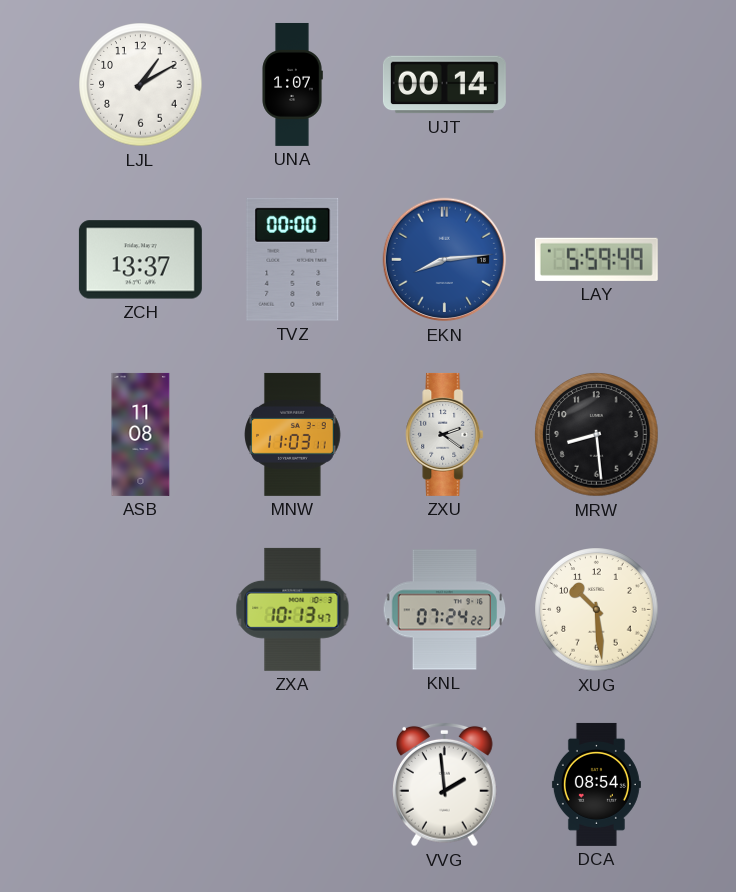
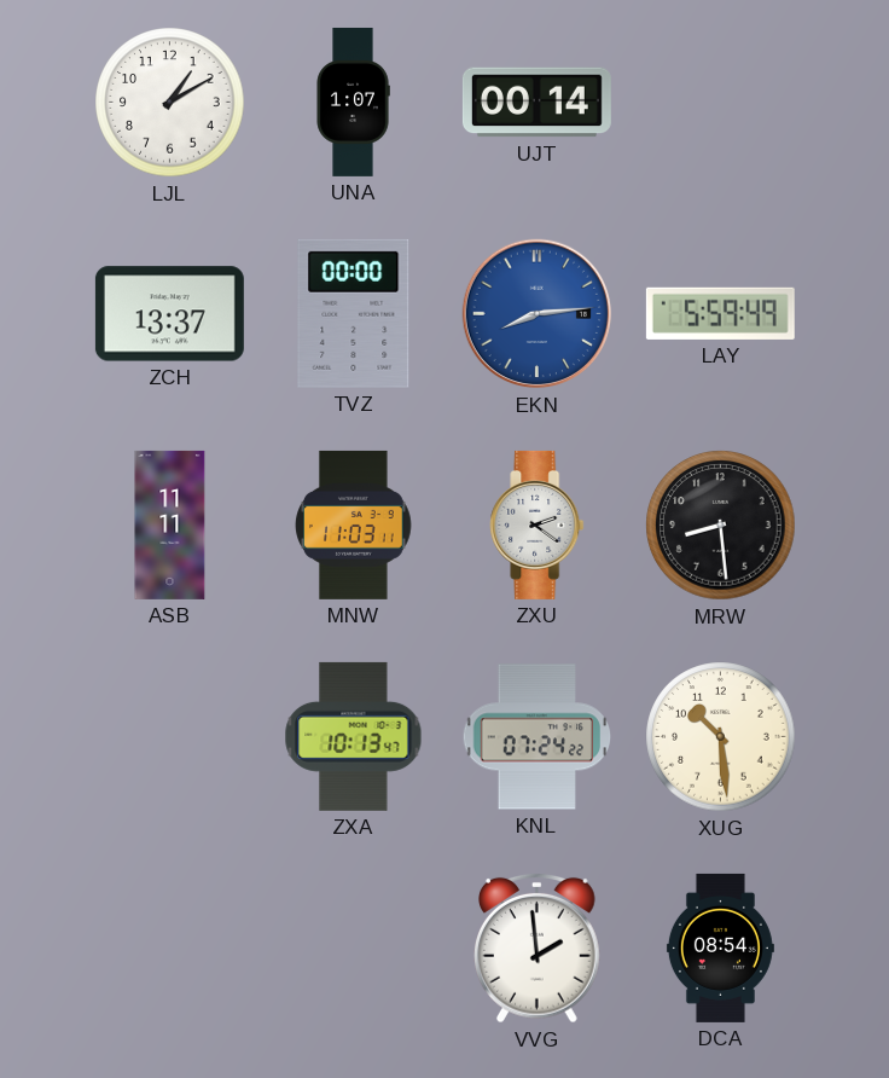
ASB: 11:08 -> 11:11
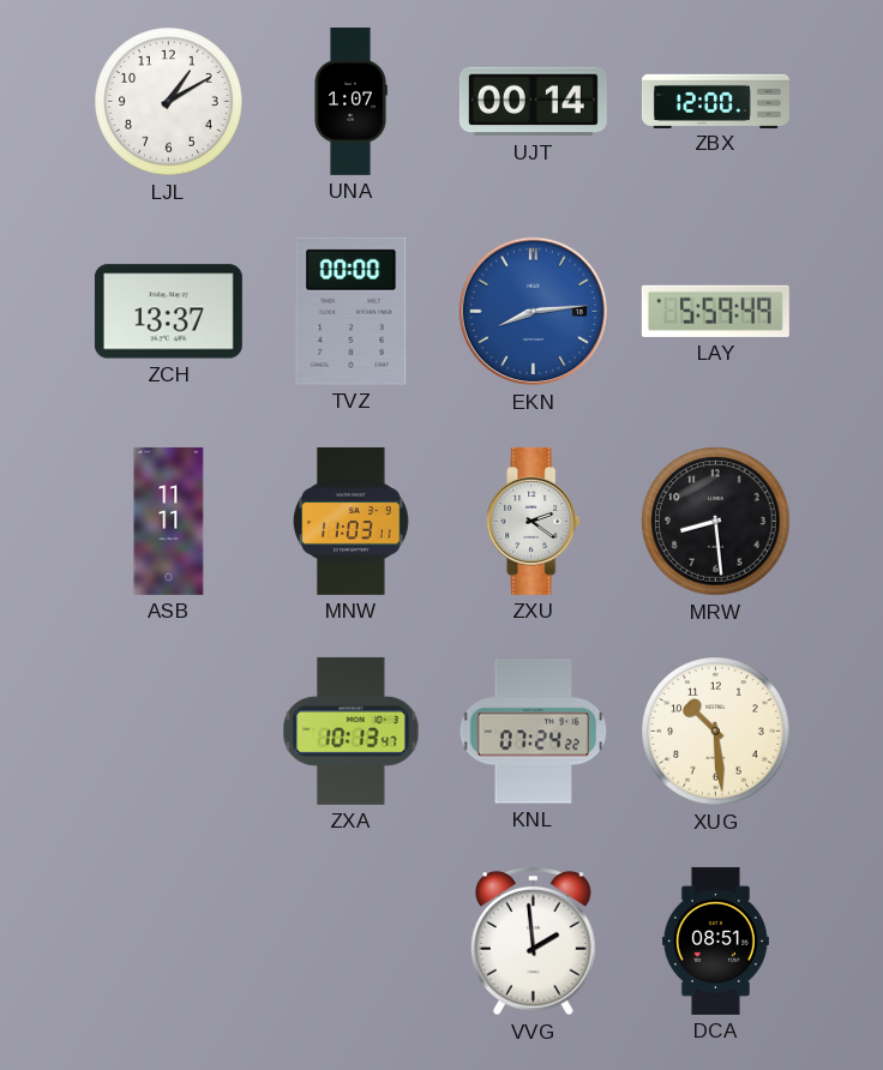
ZBX: none -> 12:00
DCA: 08:54 -> 08:51
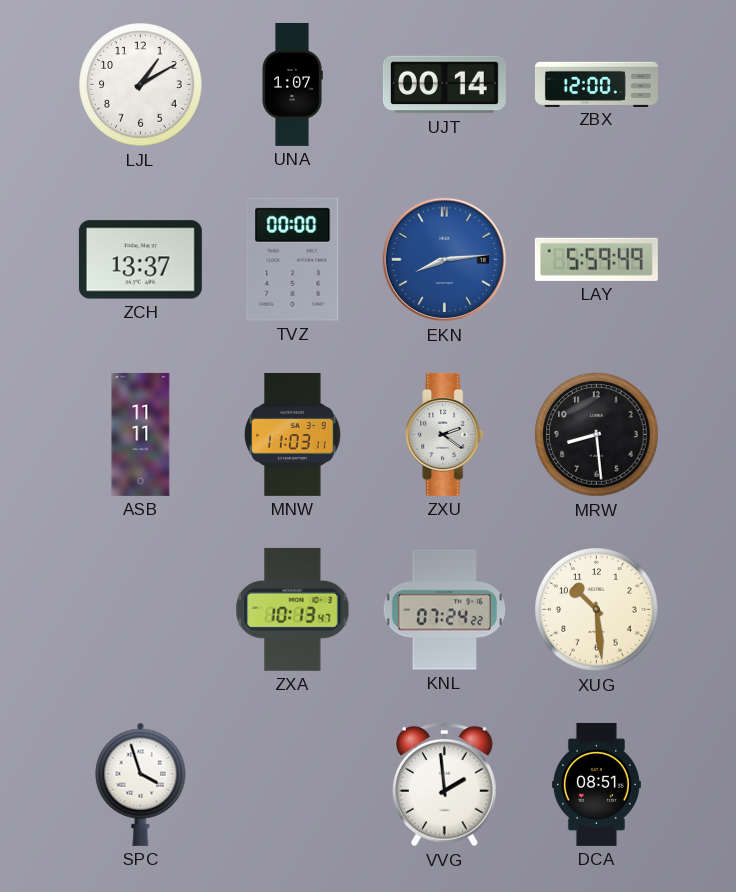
SPC: none -> 3:57
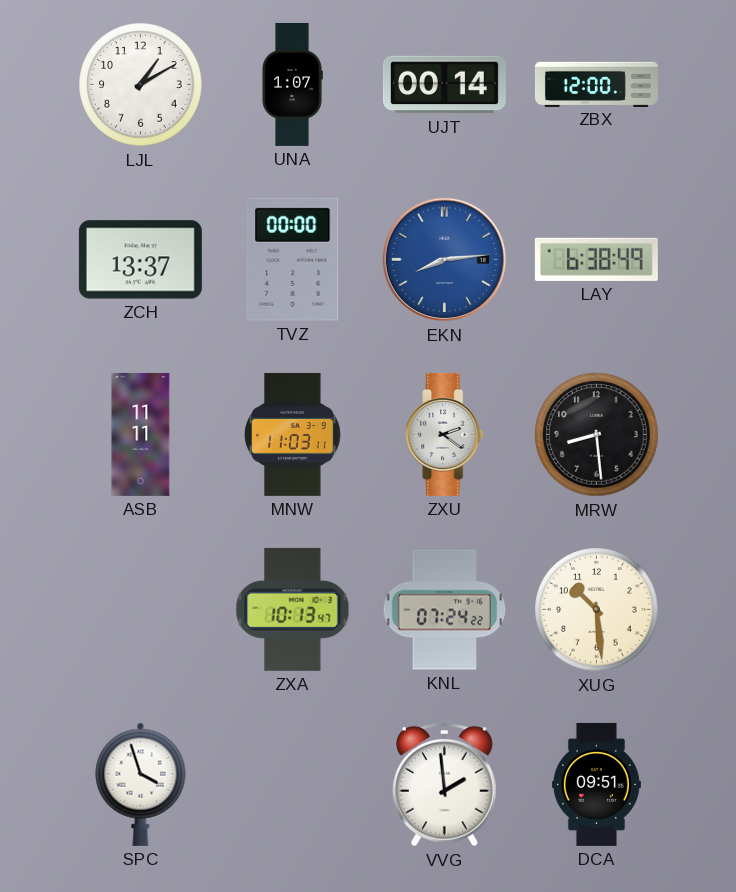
LAY: 5:59 -> 6:38
DCA: 08:51 -> 09:51
